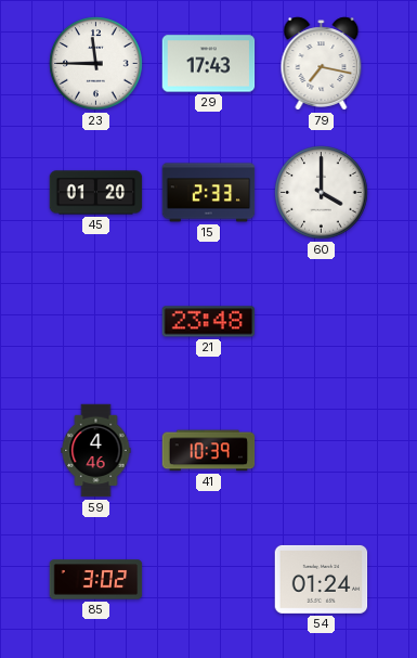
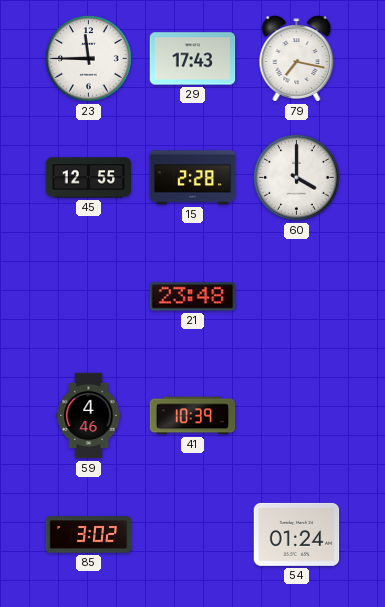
45: 01:20 -> 12:55
15: 2:33 -> 2:28
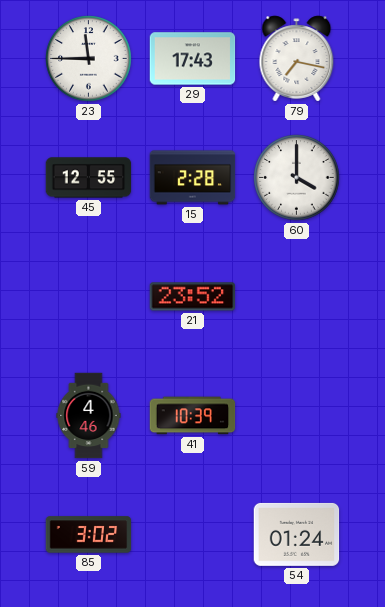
21: 23:48 -> 23:52
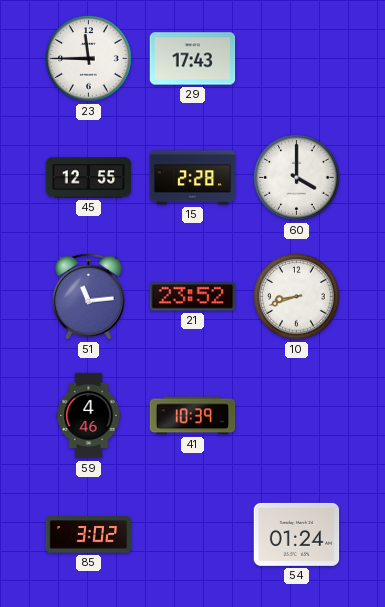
79: 7:17 -> none
51: none -> 11:14
10: none -> 8:42
